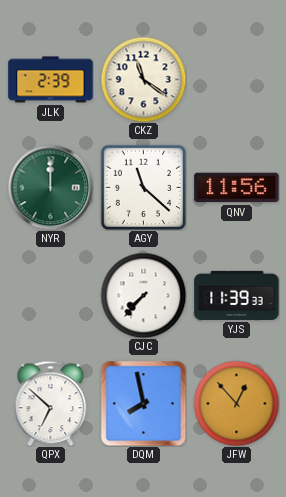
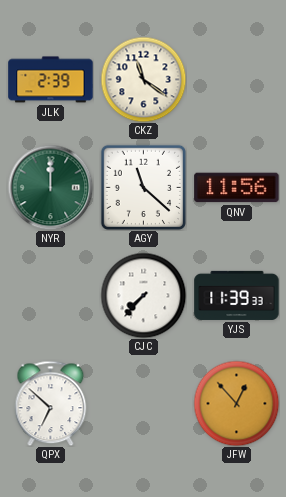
DQM: 7:58 -> none
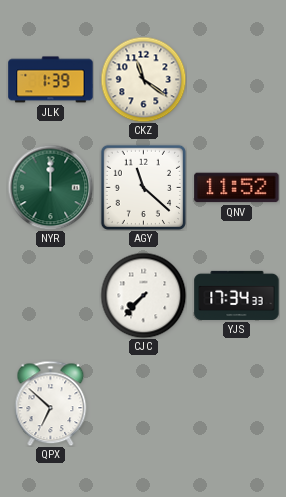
JLK: 2:39 -> 1:39
QNV: 11:56 -> 11:52
YJS: 11:39 -> 17:34
JFW: 12:53 -> none
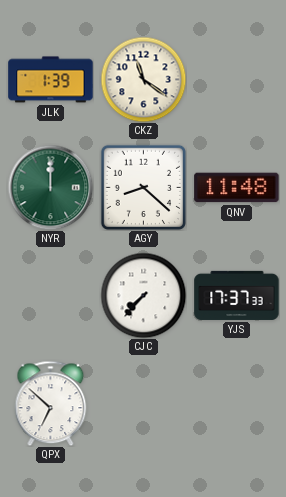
AGY: 11:22 -> 8:22
QNV: 11:52 -> 11:48
YJS: 17:34 -> 17:37
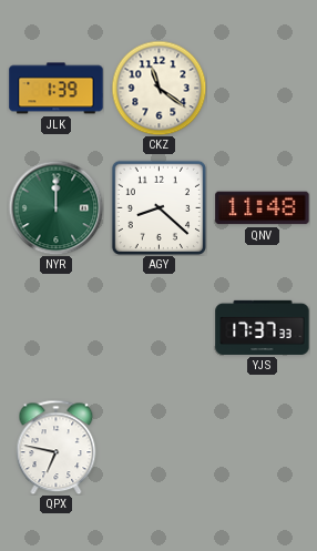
CJC: 7:37 -> none
QPX: 6:52 -> 6:47
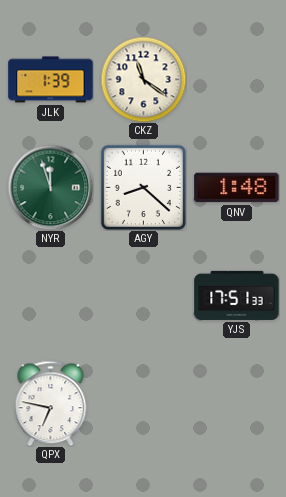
NYR: 12:00 -> 11:57
QNV: 11:48 -> 1:48
YJS: 17:37 -> 17:51
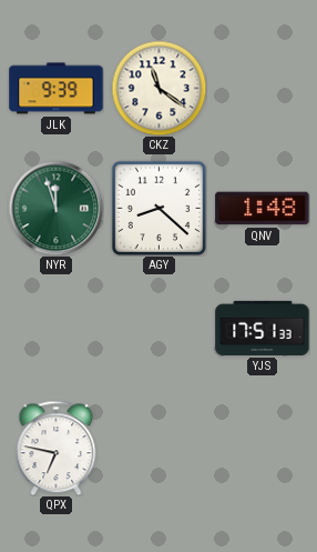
JLK: 1:39 -> 9:39
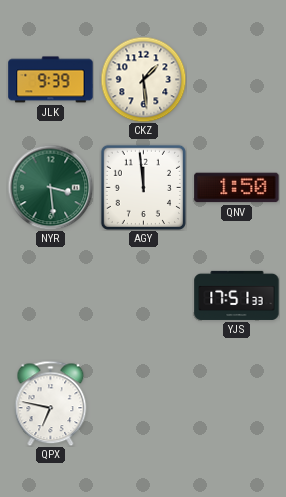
CKZ: 11:21 -> 1:29
NYR: 11:57 -> 3:29
AGY: 8:22 -> 11:59
QNV: 1:48 -> 1:50
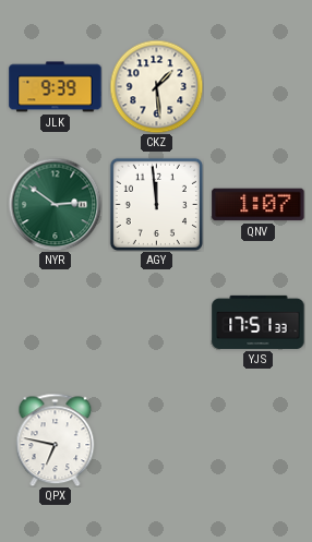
NYR: 3:29 -> 2:51
QNV: 1:50 -> 1:07
